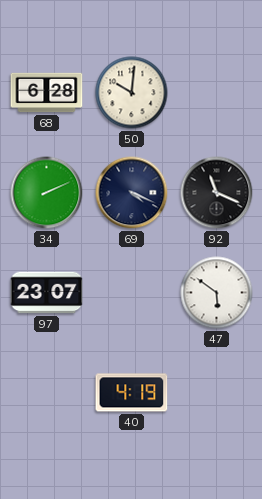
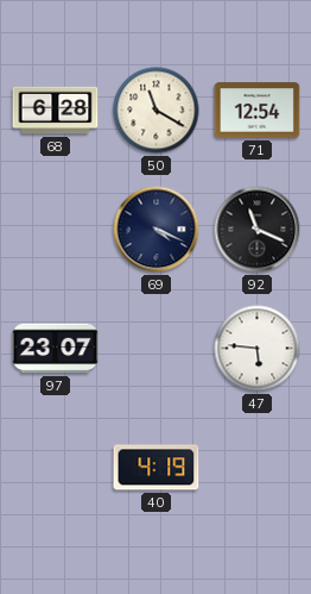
50: 10:01 -> 11:20
71: none -> 12:54
34: 2:11 -> none
47: 5:51 -> 5:46
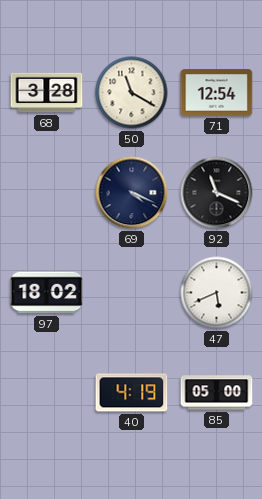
68: 6:28 -> 3:28
97: 23:07 -> 18:02
47: 5:46 -> 5:41
85: none -> 05:00
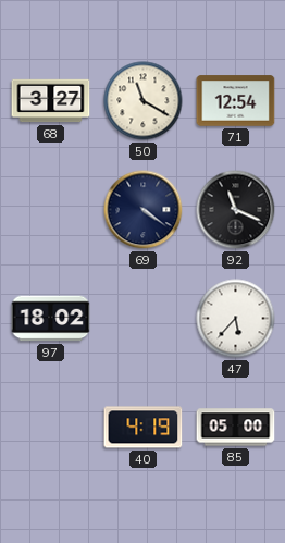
68: 3:28 -> 3:27
69: 4:19 -> 4:21
47: 5:41 -> 5:37
